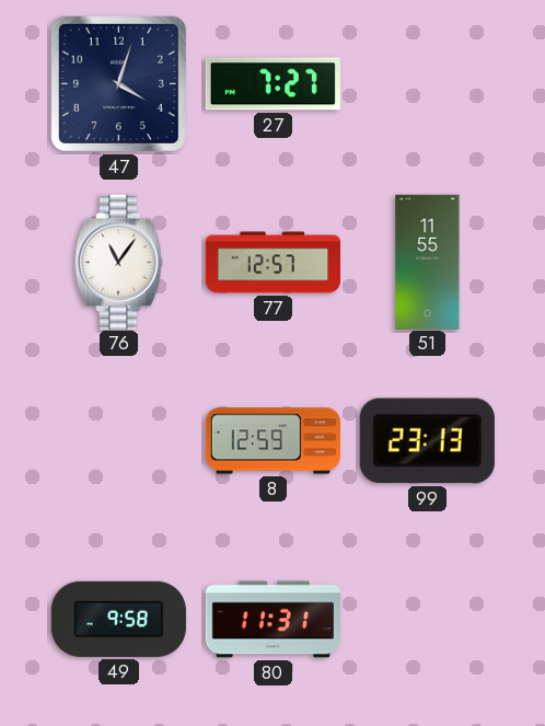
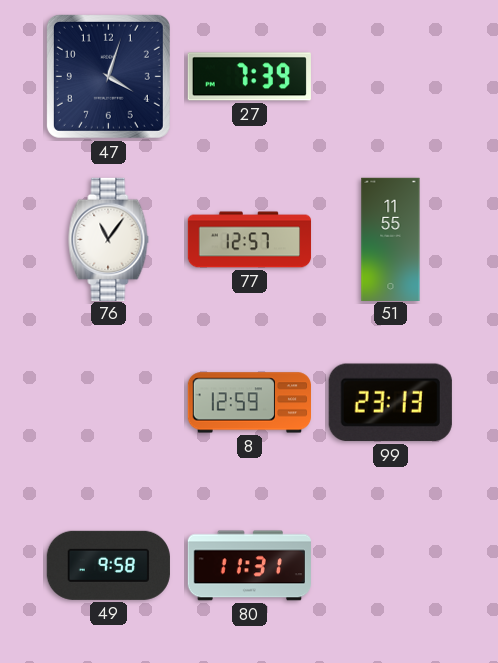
27: 7:27 -> 7:39
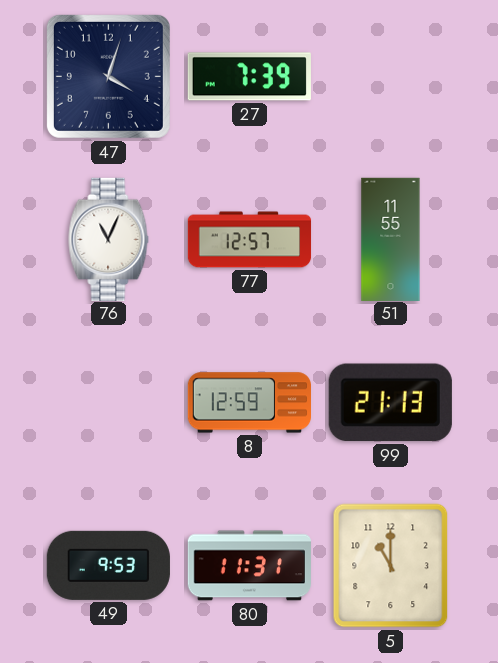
76: 11:06 -> 11:04
99: 23:13 -> 21:13
49: 9:58 -> 9:53
5: none -> 11:00
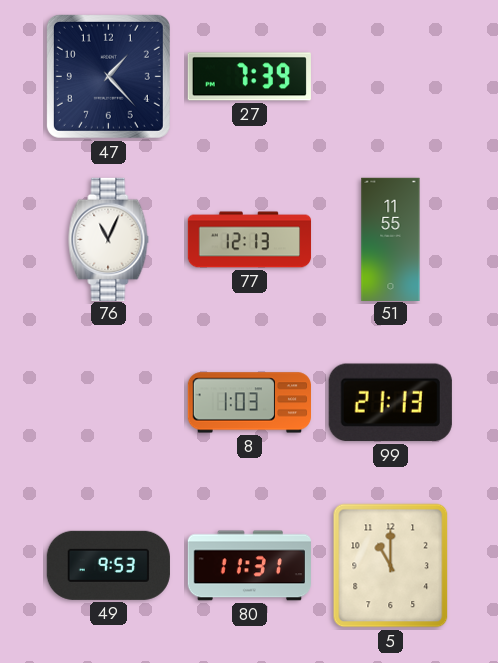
47: 4:03 -> 1:23
77: 12:57 -> 12:13
8: 12:59 -> 1:03
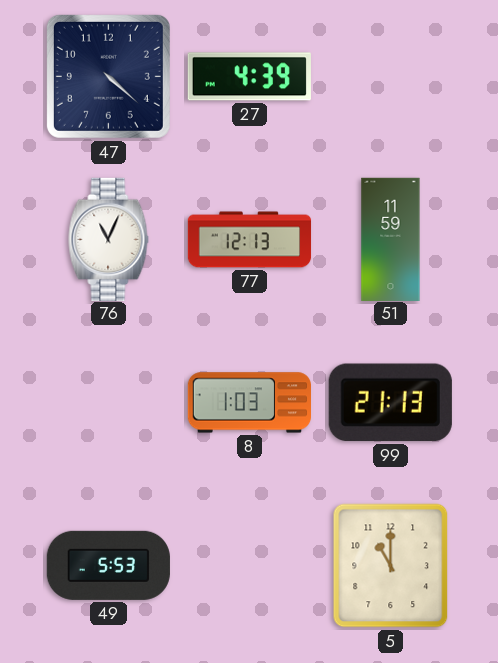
47: 1:23 -> 4:22
27: 7:39 -> 4:39
51: 11:55 -> 11:59
49: 9:53 -> 5:53
80: 11:31 -> none
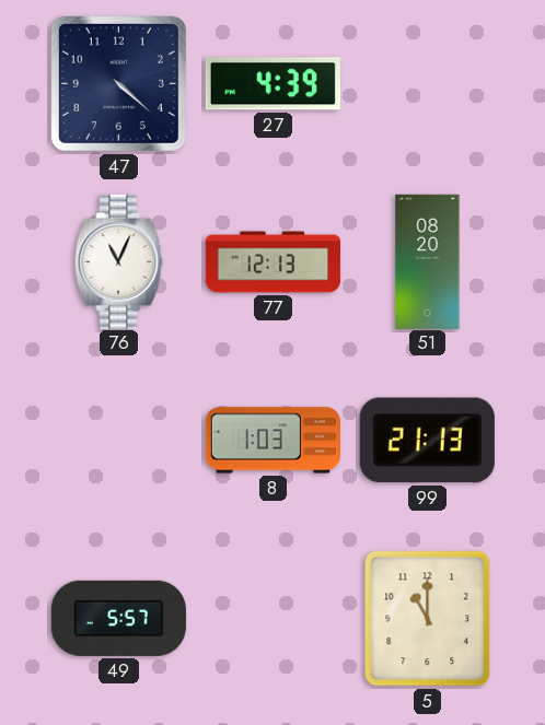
51: 11:59 -> 08:20
49: 5:53 -> 5:57
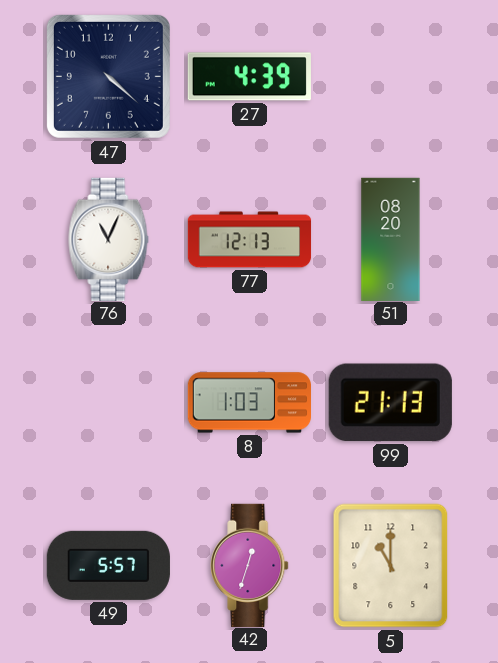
42: none -> 12:33
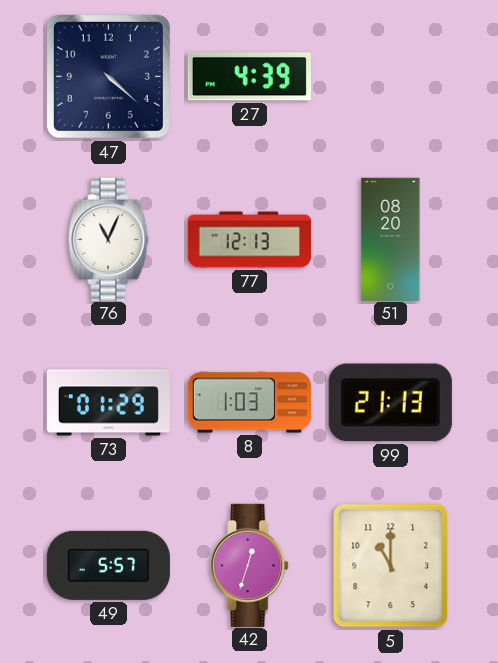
73: none -> 01:29
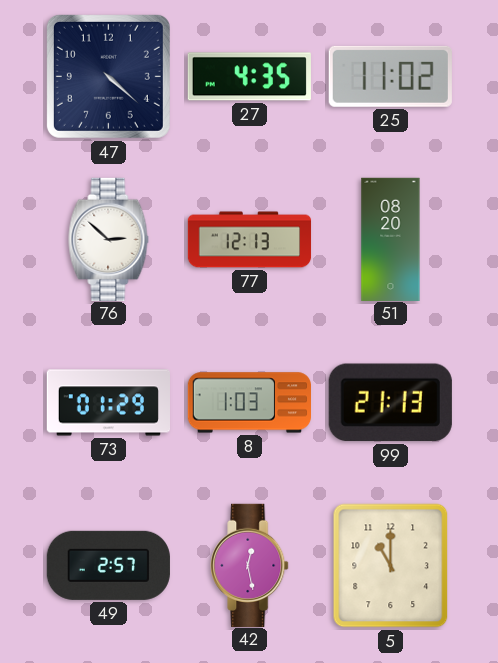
27: 4:39 -> 4:35
25: none -> 11:02
76: 11:04 -> 2:52
49: 5:57 -> 2:57
42: 12:33 -> 12:28
